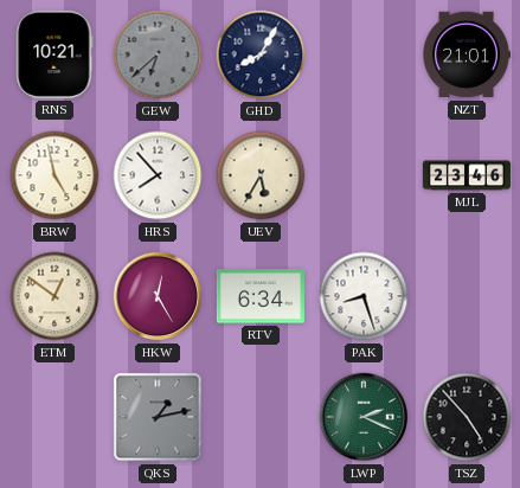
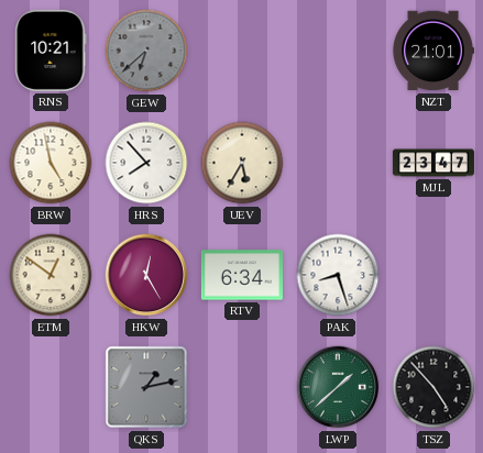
GHD: 8:05 -> none
MJL: 23:46 -> 23:47
LWP: 2:19 -> 1:38
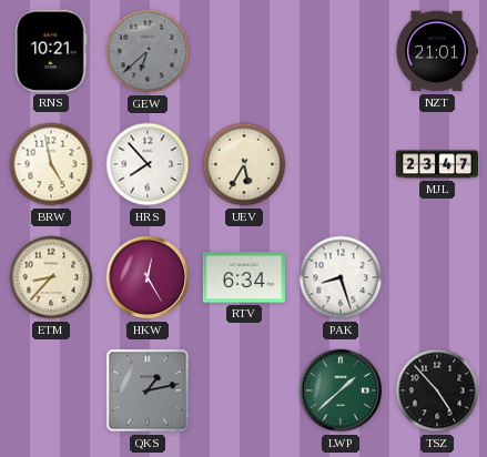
ETM: 12:51 -> 8:37
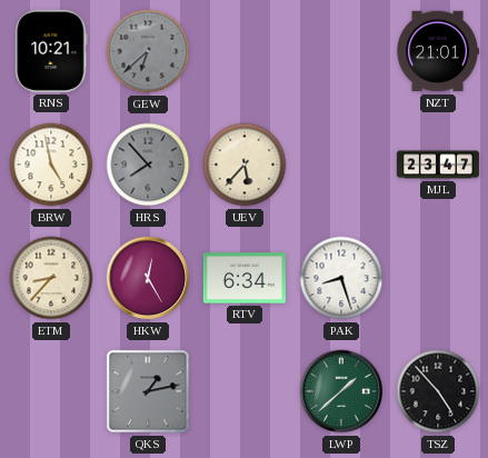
HRS dial: white -> grey
UEV: 5:35 -> 5:37
